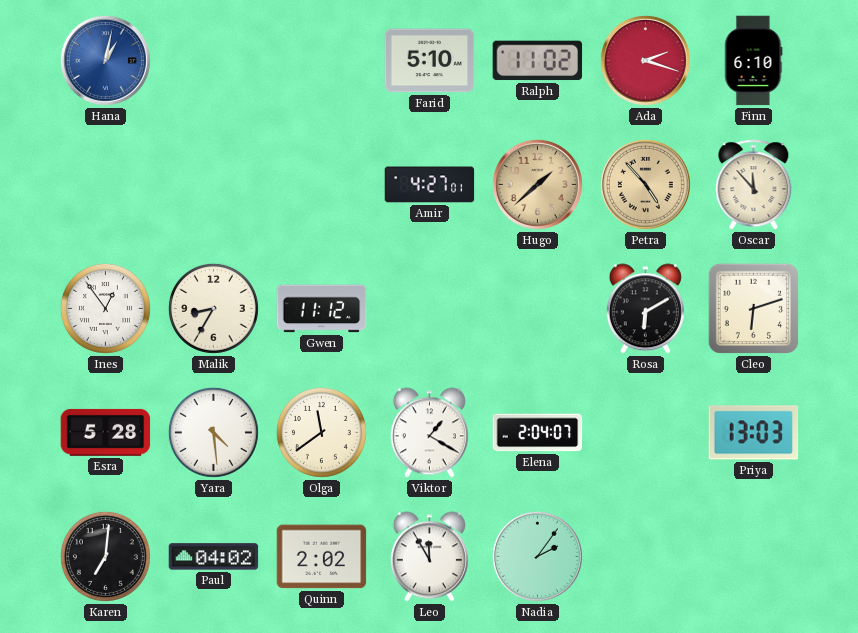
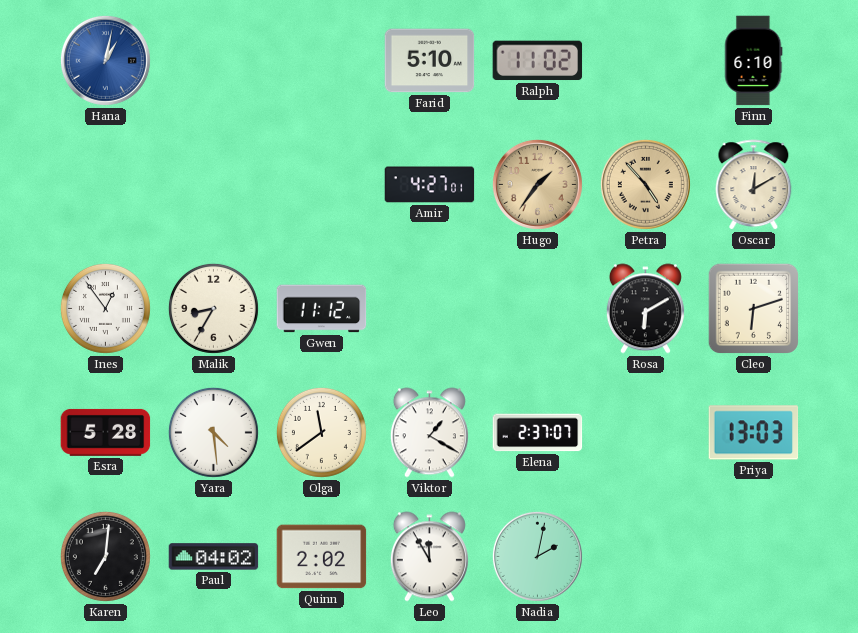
Ada: 2:18 -> none
Hugo: 1:38 -> 1:36
Oscar: 11:53 -> 12:10
Elena: 2:04 -> 2:37
Nadia: 2:06 -> 2:02
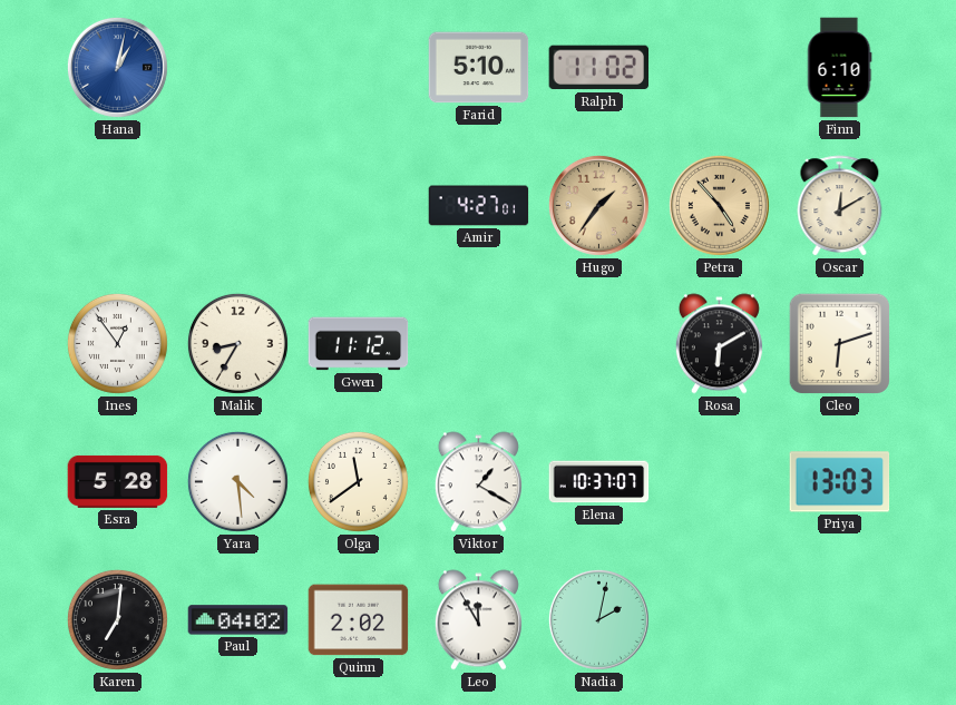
Elena: 2:37 -> 10:37
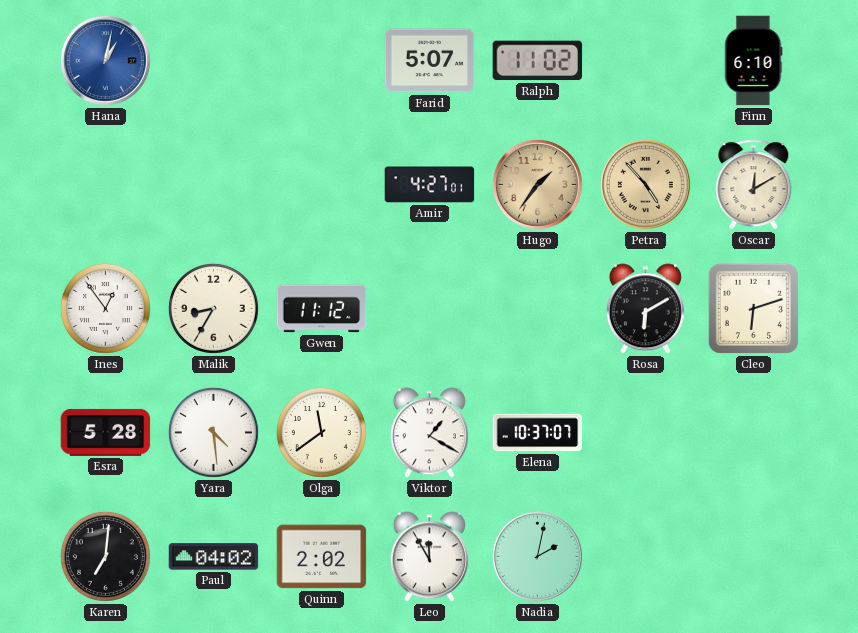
Farid: 5:10 -> 5:07
Priya: 13:03 -> none
